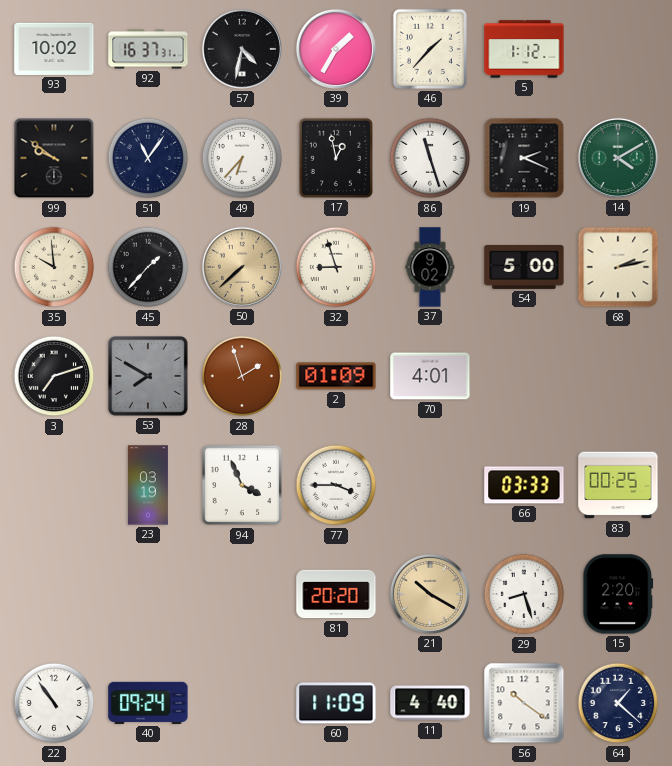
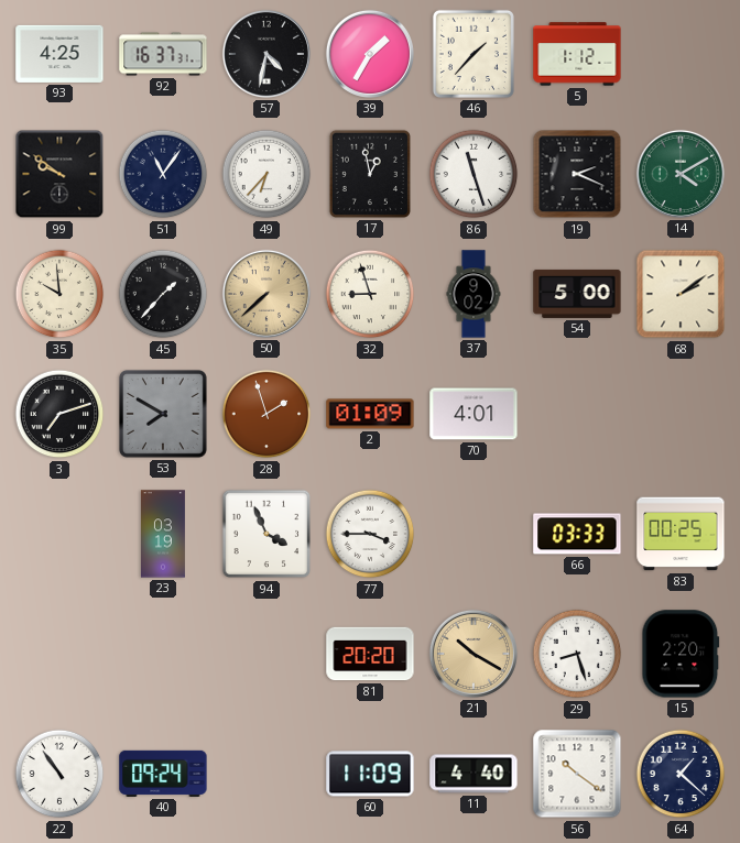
93: 10:02 -> 4:25
68: 2:13 -> 2:09
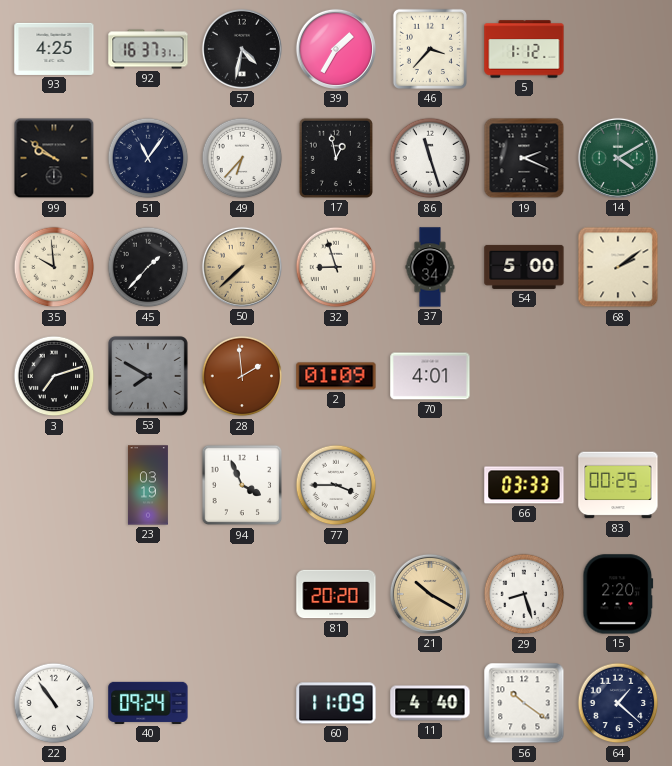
46: 1:37 -> 3:37
37: 9:02 -> 9:34
28: 1:57 -> 1:59
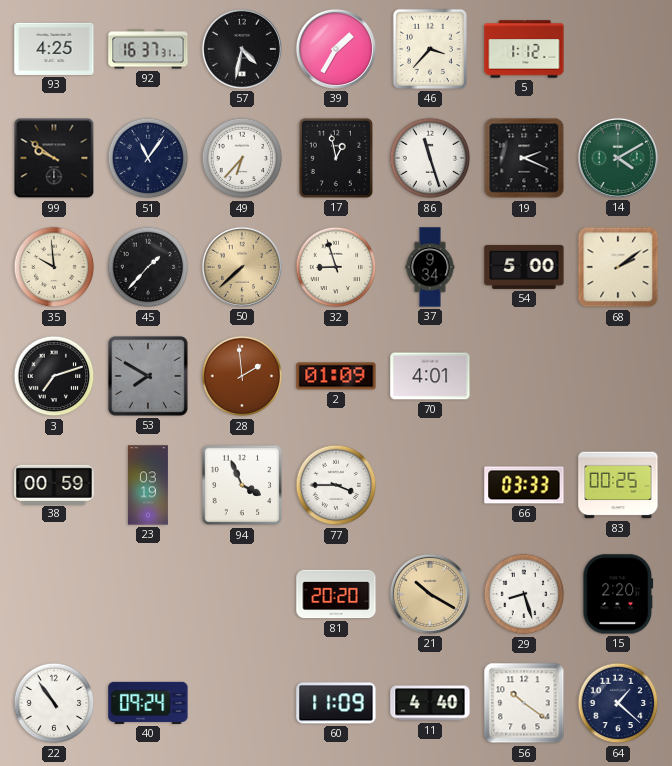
38: none -> 00:59
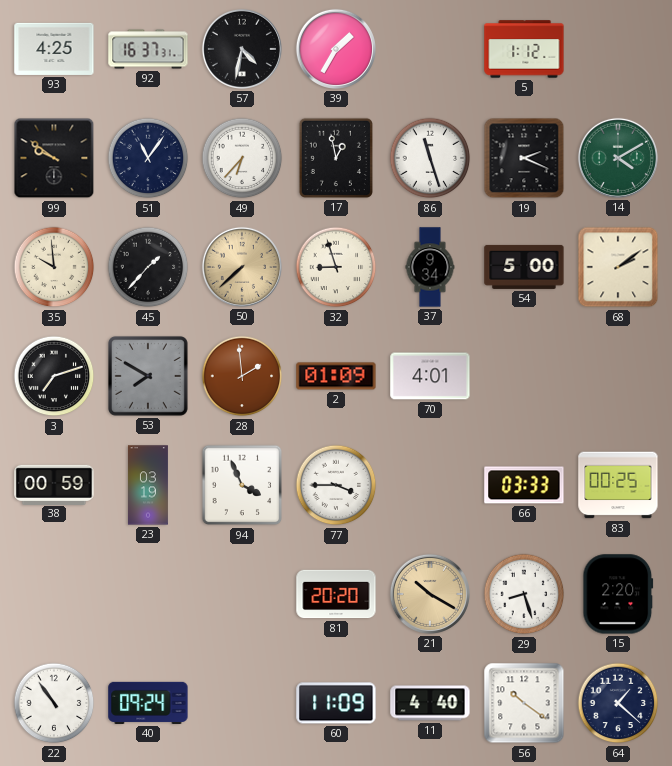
46: 3:37 -> none
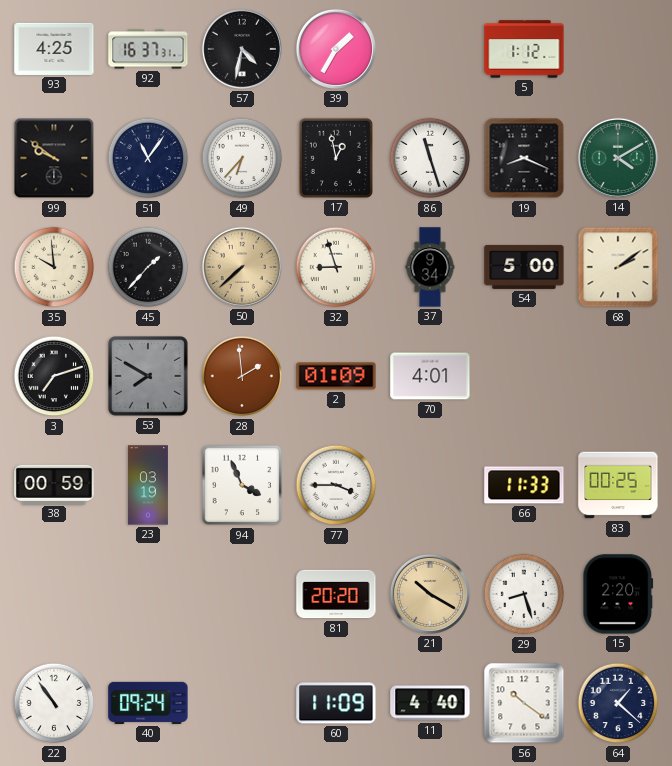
19: 2:19 -> 8:19
66: 03:33 -> 11:33
